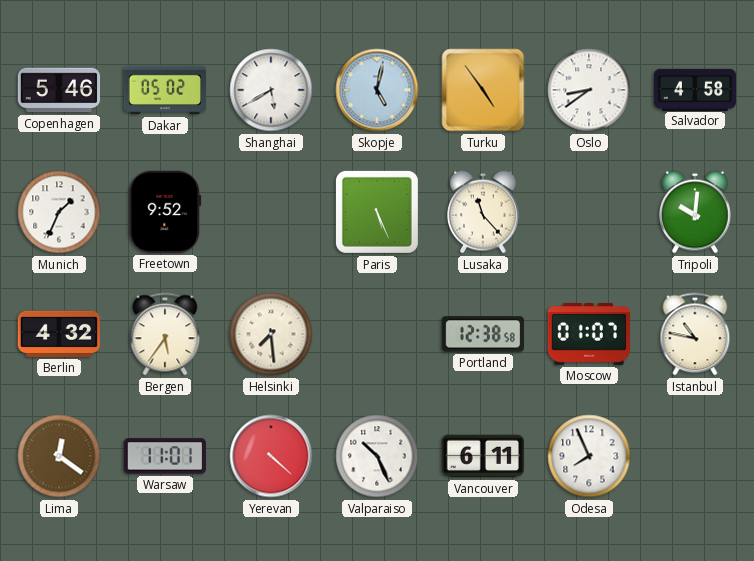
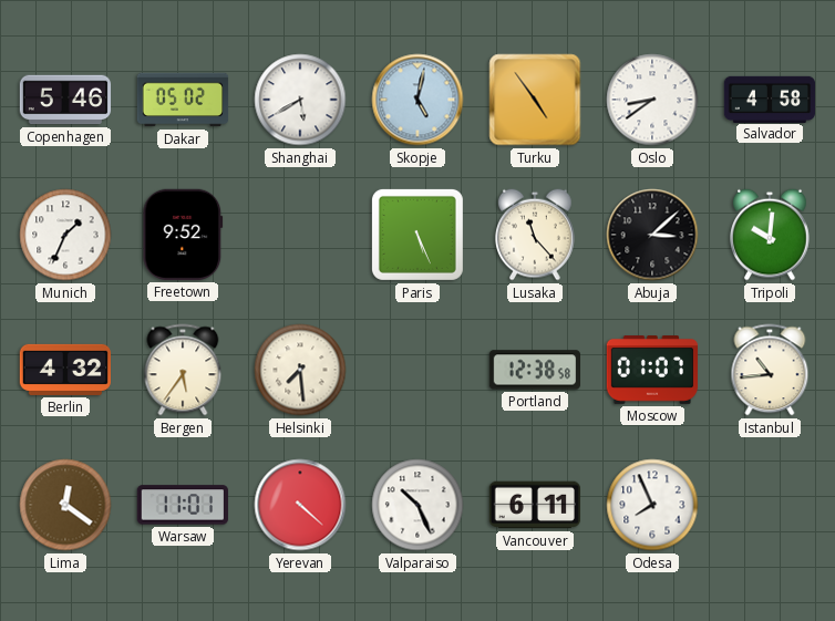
Abuja: none -> 3:08
Istanbul: 10:47 -> 10:44
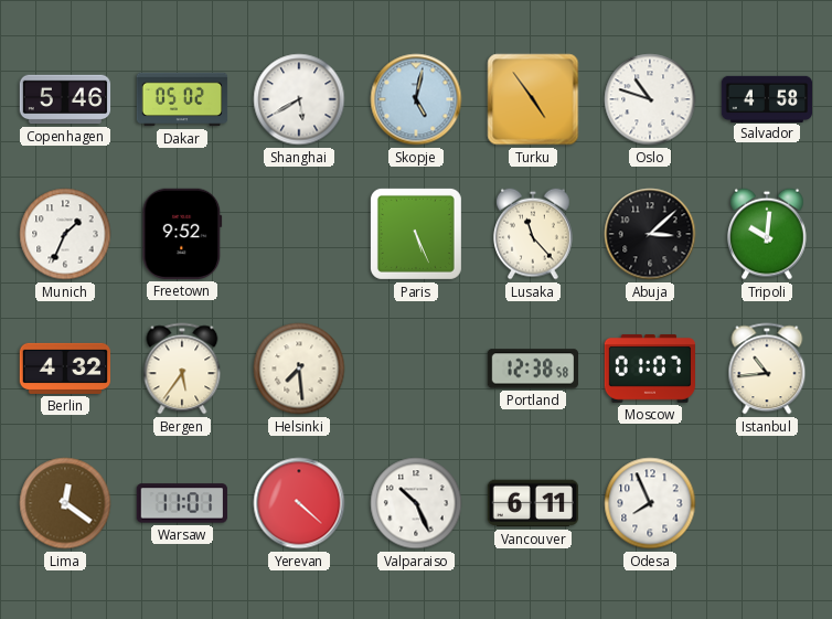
Oslo: 8:39 -> 10:48
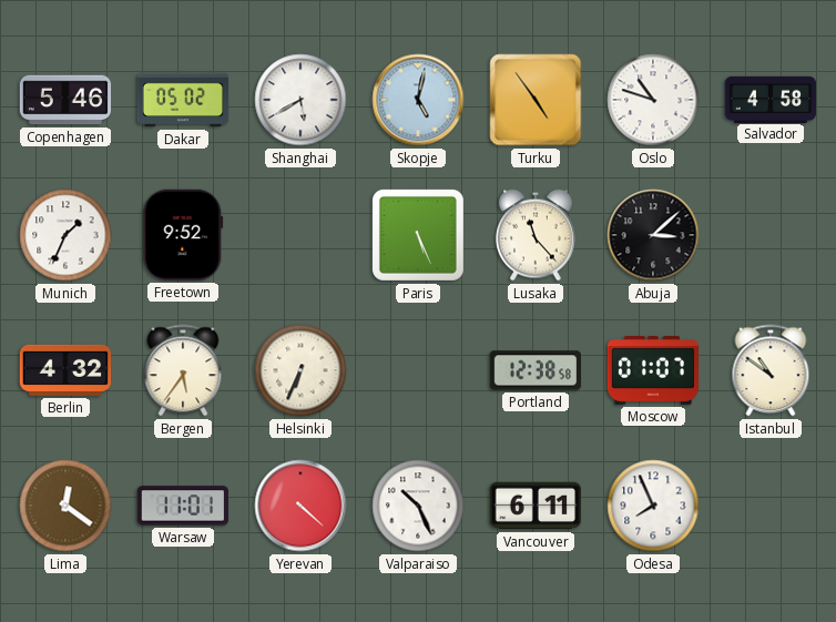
Tripoli: 10:01 -> none
Helsinki: 7:29 -> 6:34
Istanbul: 10:44 -> 10:51
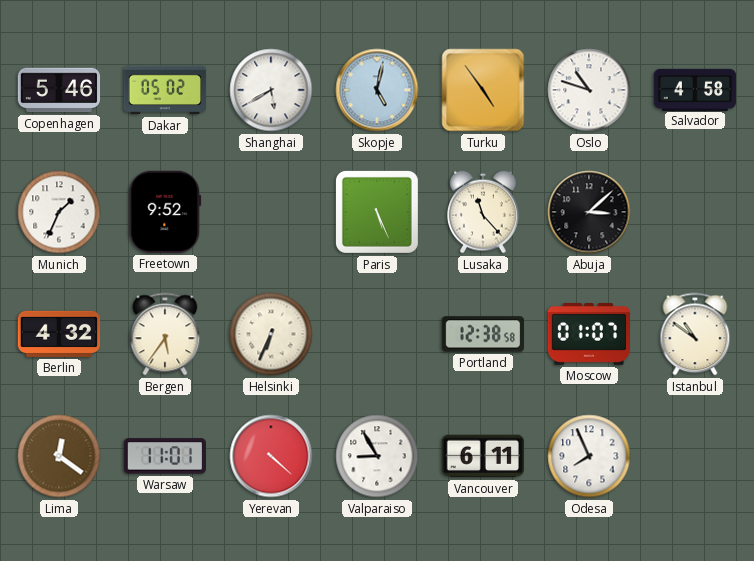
Valparaiso: 10:26 -> 8:55
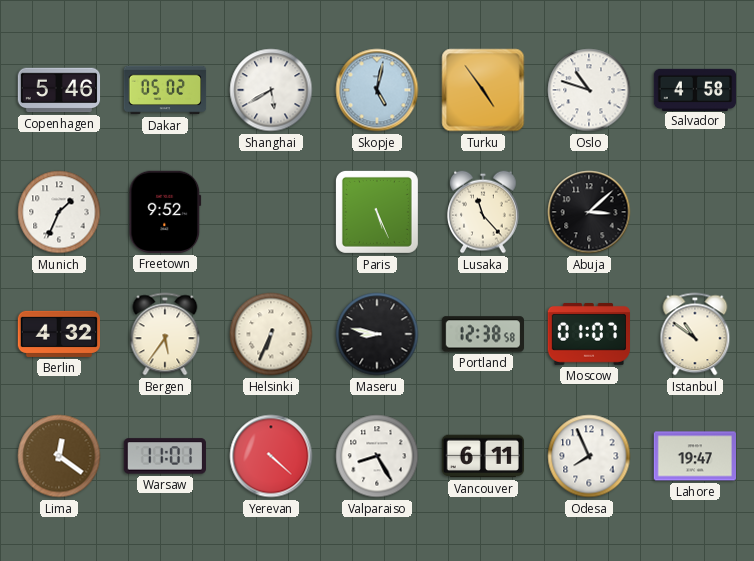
Maseru: none -> 8:47
Valparaiso: 8:55 -> 8:25
Lahore: none -> 19:47
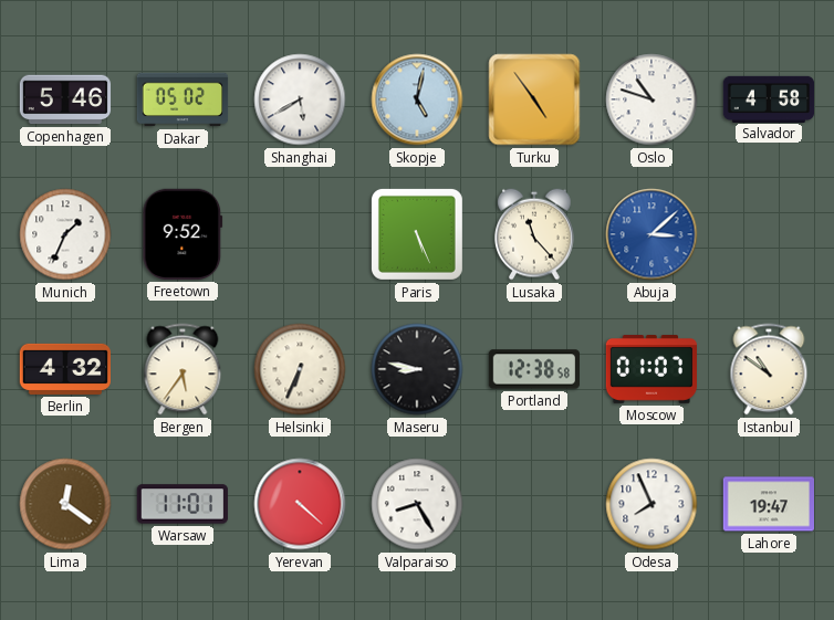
Abuja dial: black -> blue
Vancouver: 6:11 -> none
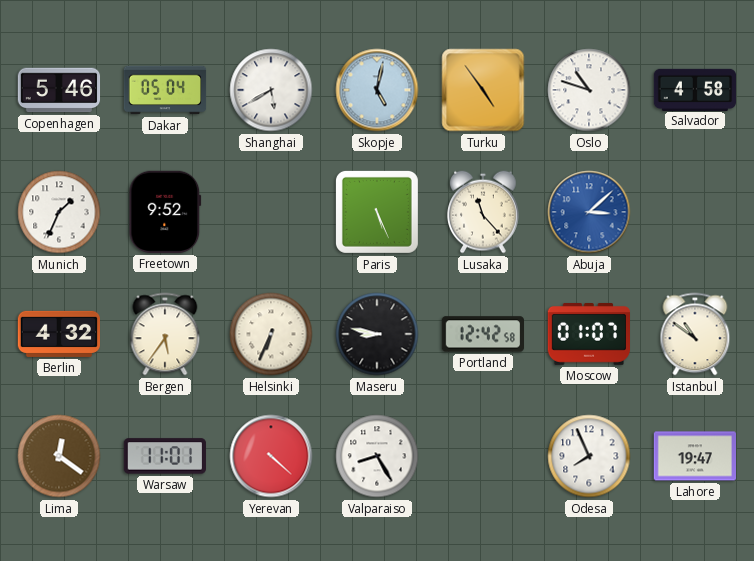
Dakar: 05:02 -> 05:04
Portland: 12:38 -> 12:42
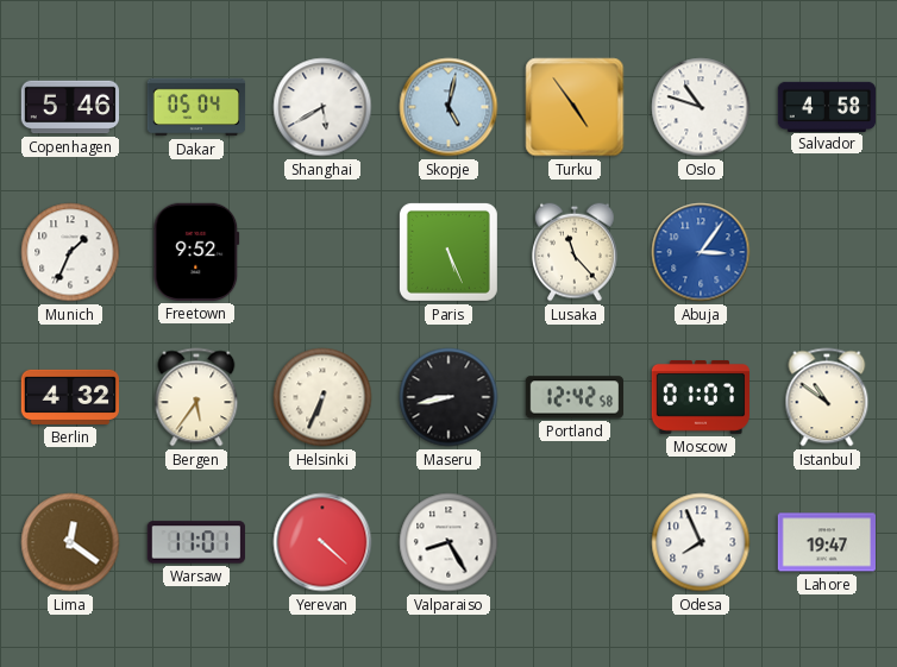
Abuja: 3:08 -> 3:06
Maseru: 8:47 -> 8:43
